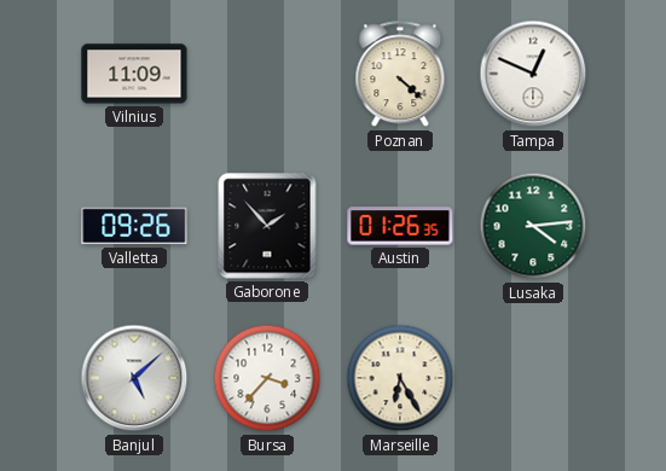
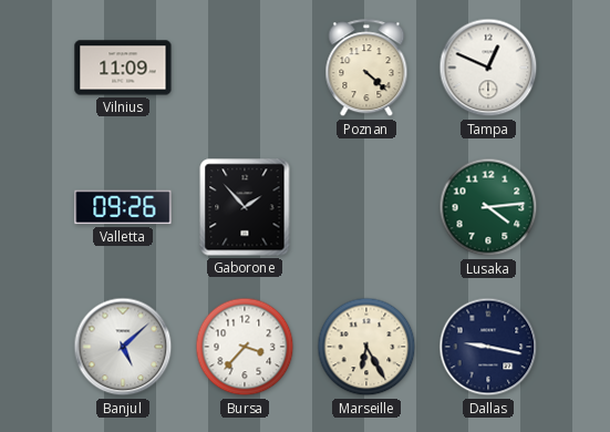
Austin: 01:26 -> none
Dallas: none -> 9:17
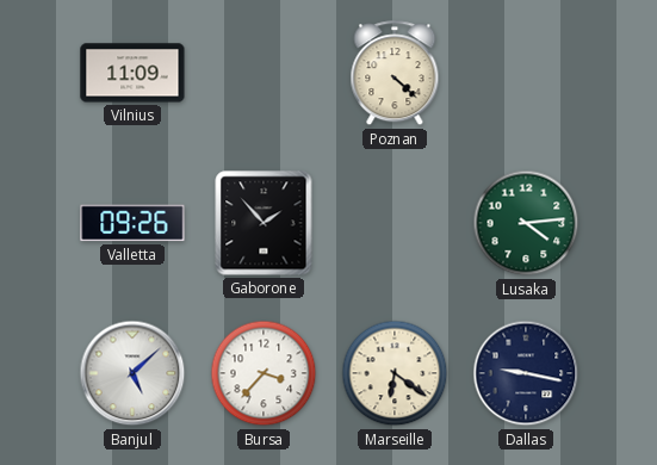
Tampa: 12:49 -> none
Marseille: 6:25 -> 6:21
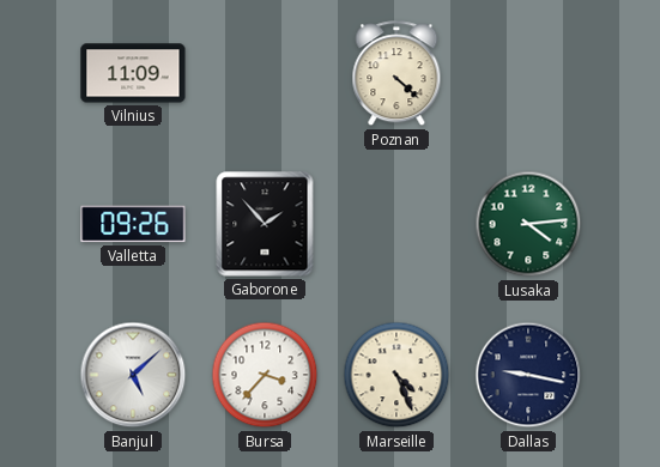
Marseille: 6:21 -> 4:26
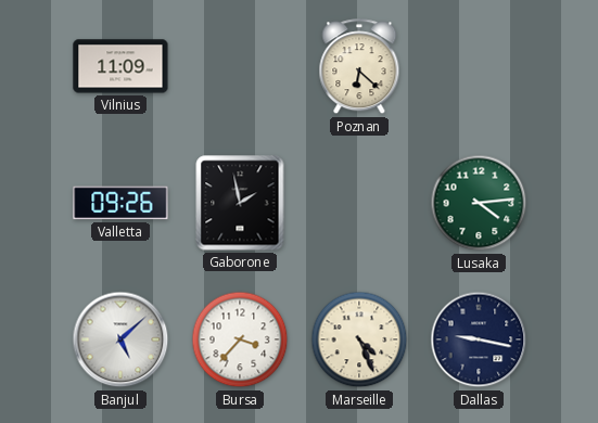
Poznan: 4:22 -> 6:22
Gaborone: 1:53 -> 1:58
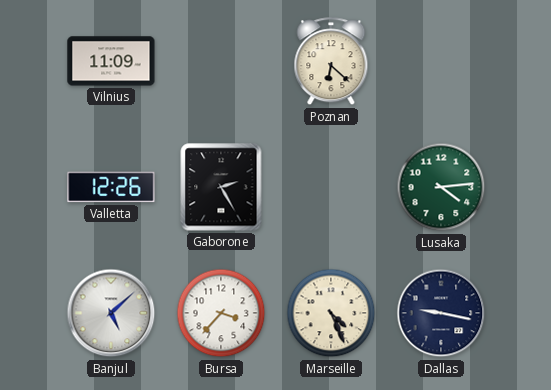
Valletta: 09:26 -> 12:26
Gaborone: 1:58 -> 2:25
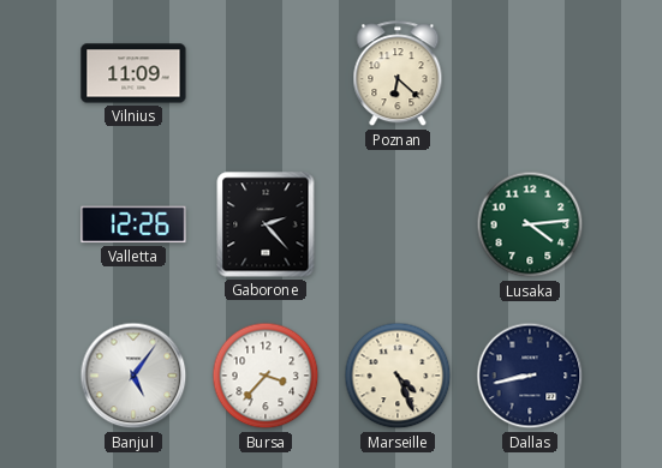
Gaborone: 2:25 -> 2:23
Banjul: 5:08 -> 5:06
Dallas: 9:17 -> 8:43
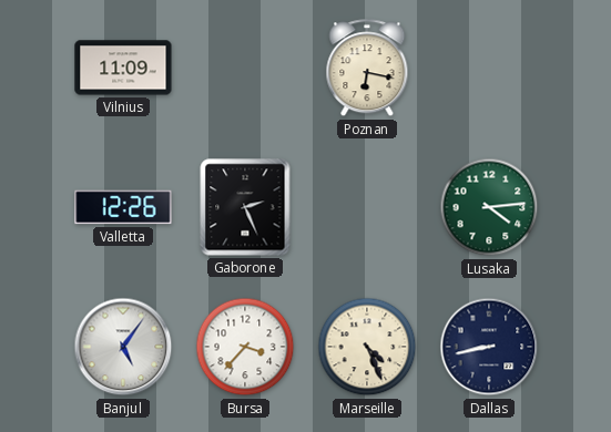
Poznan: 6:22 -> 6:17
Gaborone: 2:23 -> 2:26
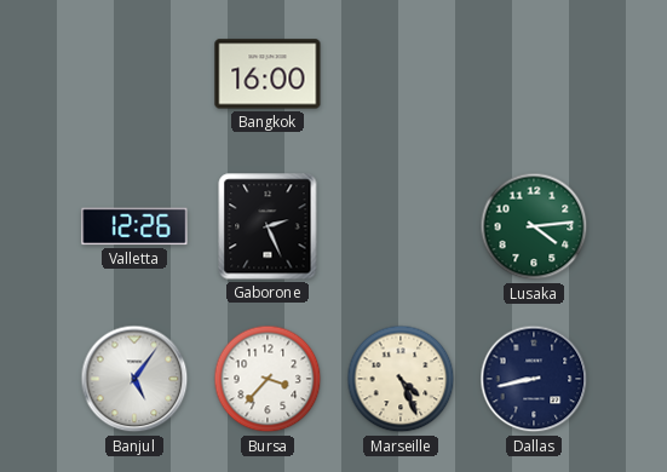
Vilnius: 11:09 -> none
Bangkok: none -> 16:00
Poznan: 6:17 -> none
